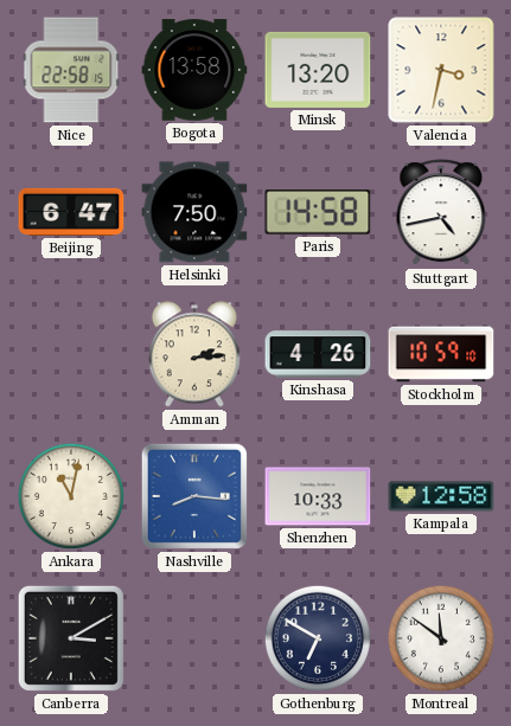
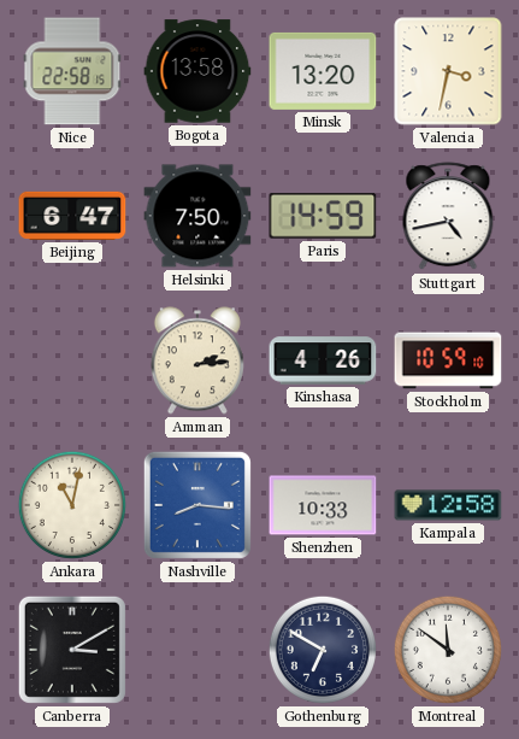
Paris: 14:58 -> 14:59
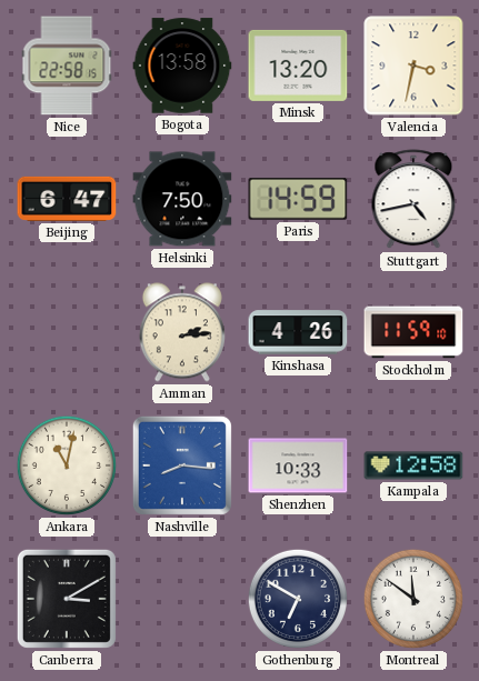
Stockholm: 10:59 -> 11:59
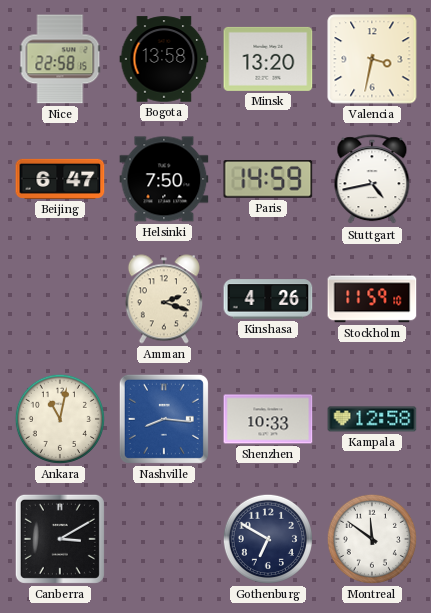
Amman: 2:14 -> 2:18
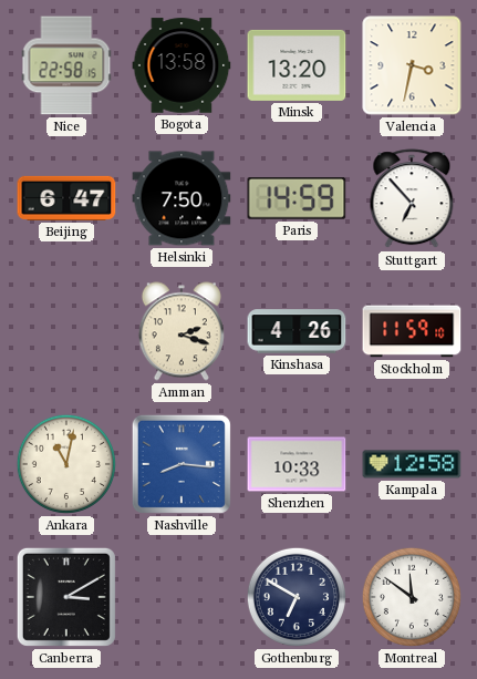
Stuttgart: 4:43 -> 6:53
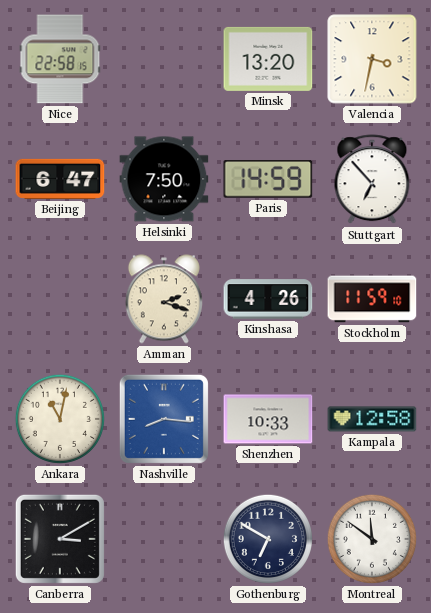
Bogota: 13:58 -> none
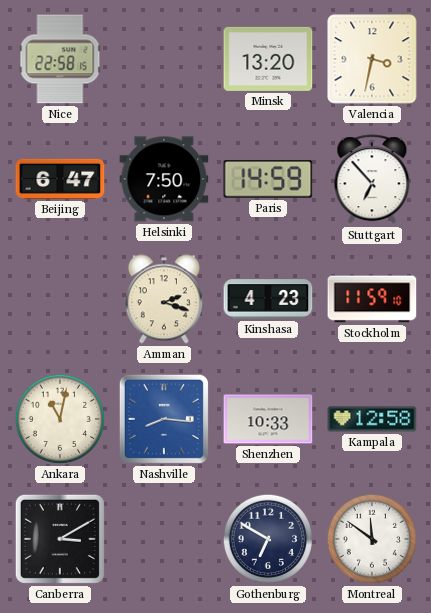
Kinshasa: 4:26 -> 4:23
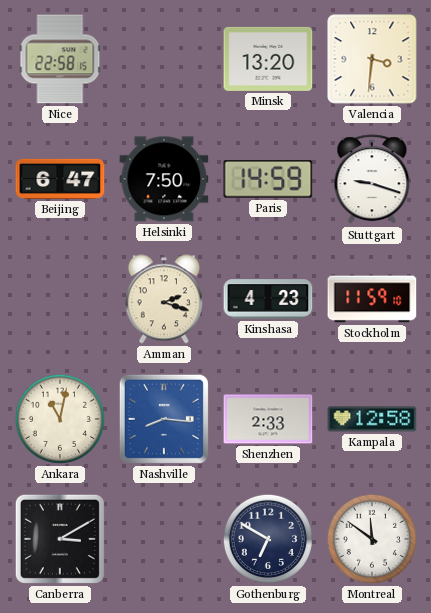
Valencia: 3:32 -> 3:31
Stuttgart: 6:53 -> 9:18
Shenzhen: 10:33 -> 2:33
